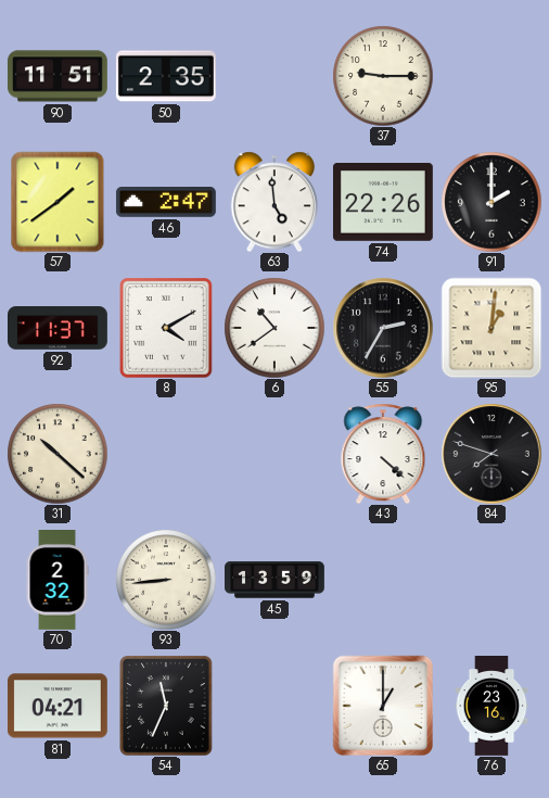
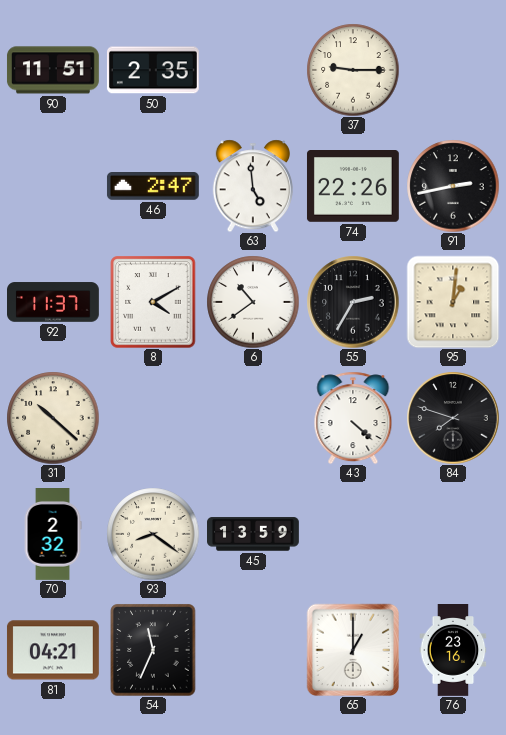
57: 1:39 -> none
91: 2:00 -> 2:43
93: 8:44 -> 8:21
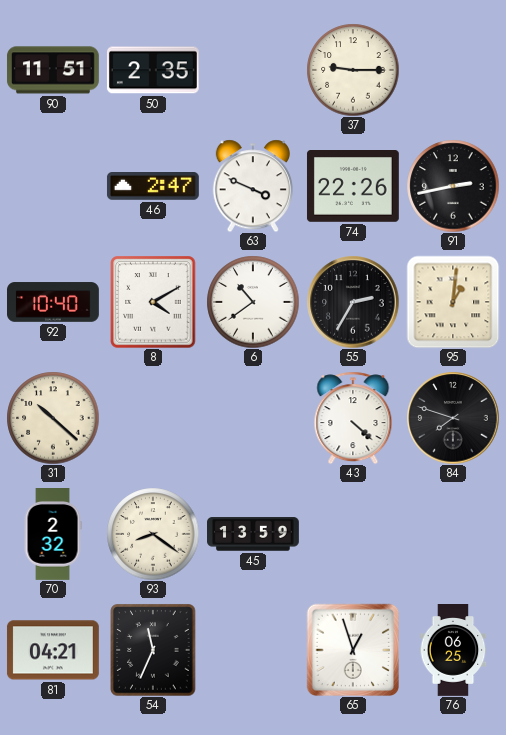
63: 4:59 -> 3:49
92: 11:37 -> 10:40
65: 1:00 -> 12:57
76: 23:16 -> 06:25
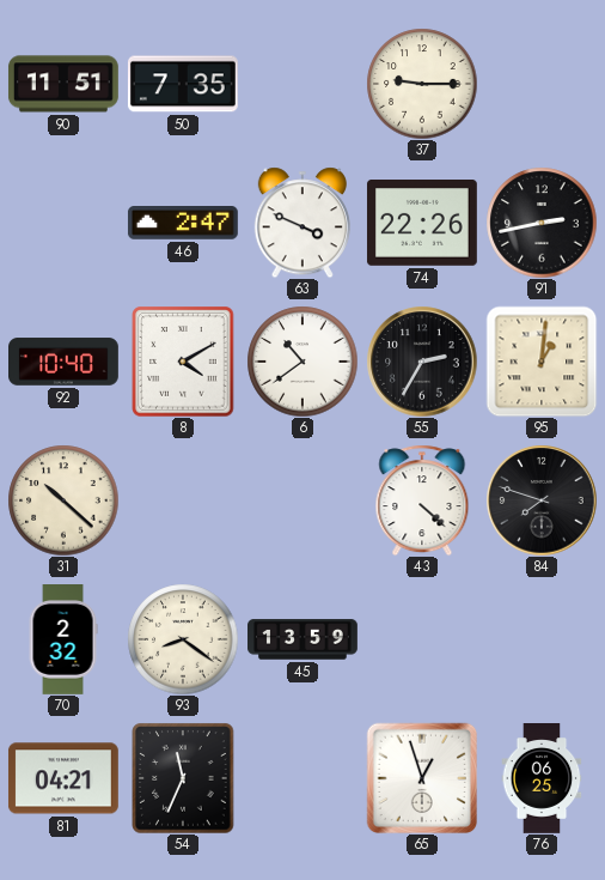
50: 2:35 -> 7:35
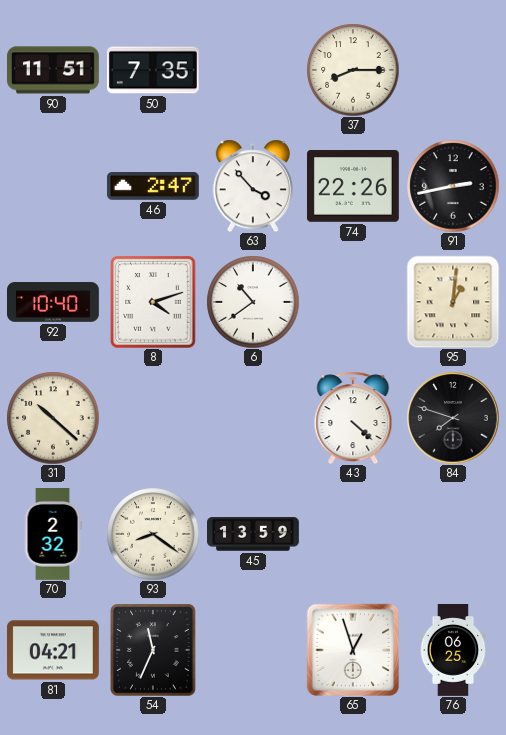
37: 9:15 -> 8:15
63: 3:49 -> 3:53
8: 4:10 -> 4:12
55: 2:35 -> none
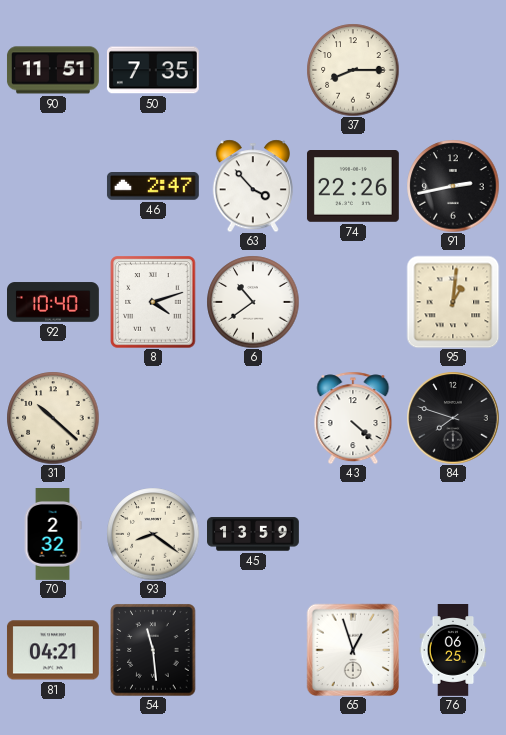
54: 11:34 -> 11:29
